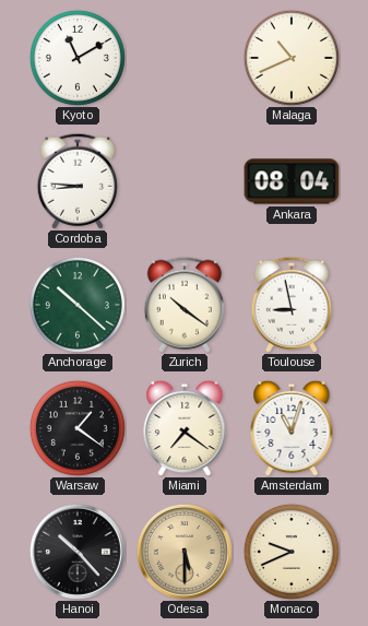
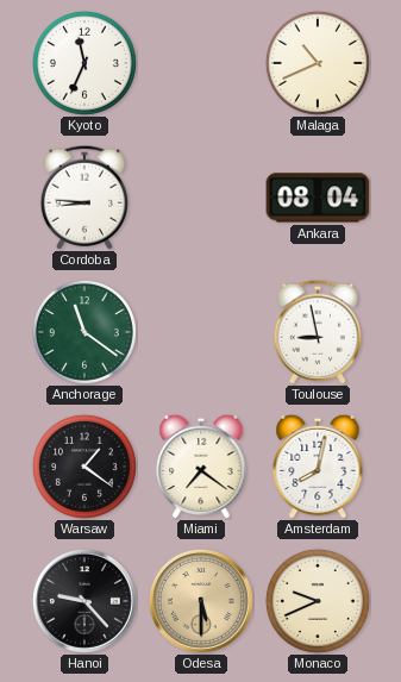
Kyoto: 11:10 -> 11:34
Anchorage: 10:22 -> 11:21
Zurich: 10:21 -> none
Amsterdam: 11:03 -> 8:02
Hanoi: 10:23 -> 9:23
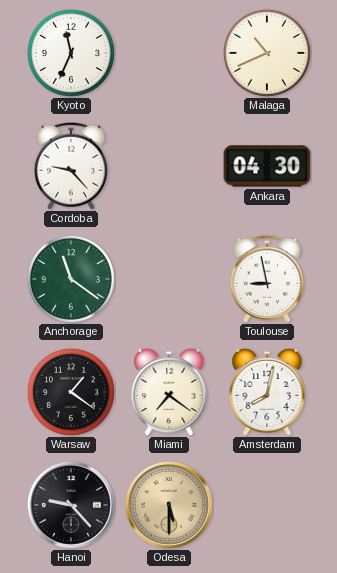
Cordoba: 8:46 -> 9:23
Ankara: 08:04 -> 04:30
Monaco: 9:41 -> none
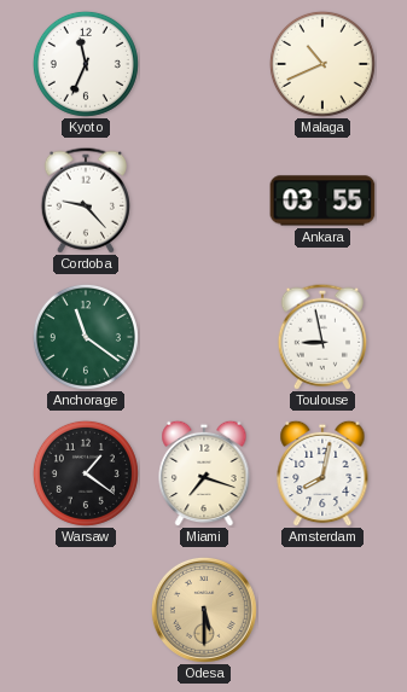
Ankara: 04:30 -> 03:55
Miami: 7:21 -> 7:18
Hanoi: 9:23 -> none
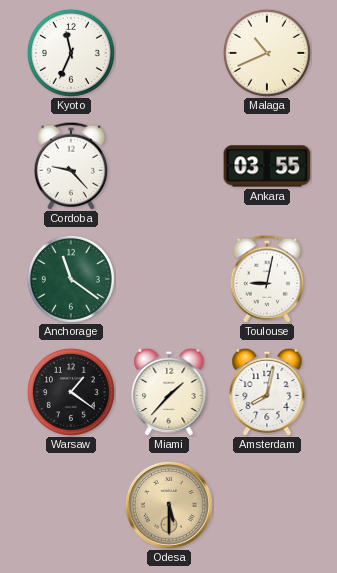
Toulouse: 8:58 -> 9:02
Miami: 7:18 -> 1:37
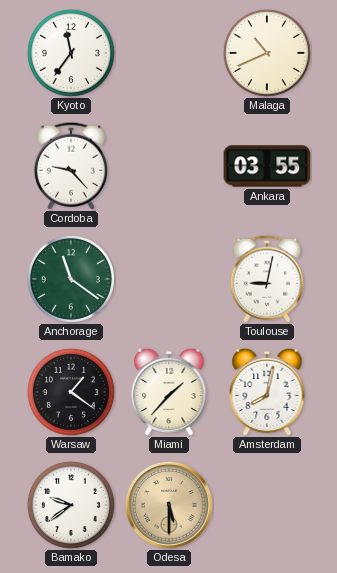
Kyoto: 11:34 -> 11:36
Bamako: none -> 9:39
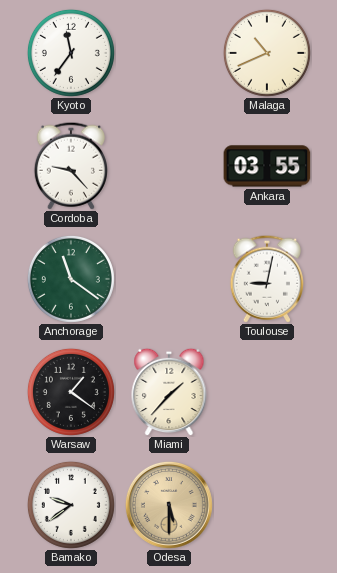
Amsterdam: 8:02 -> none
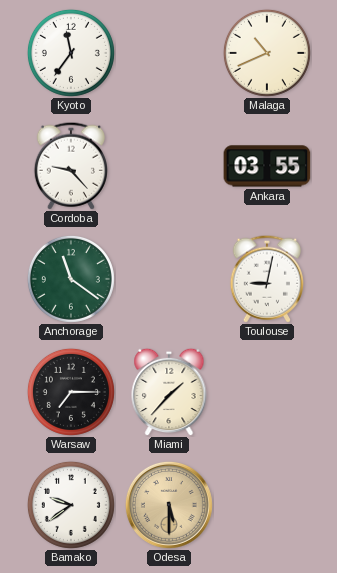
Warsaw: 1:21 -> 7:15
